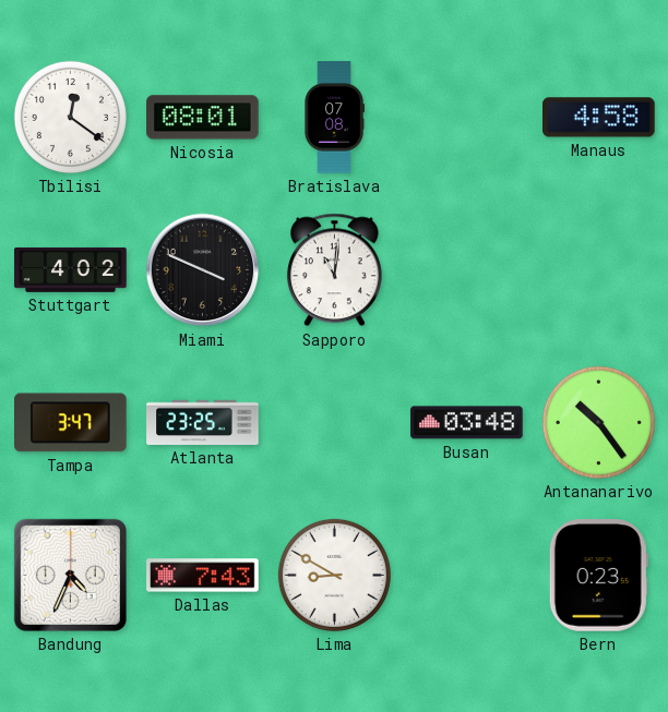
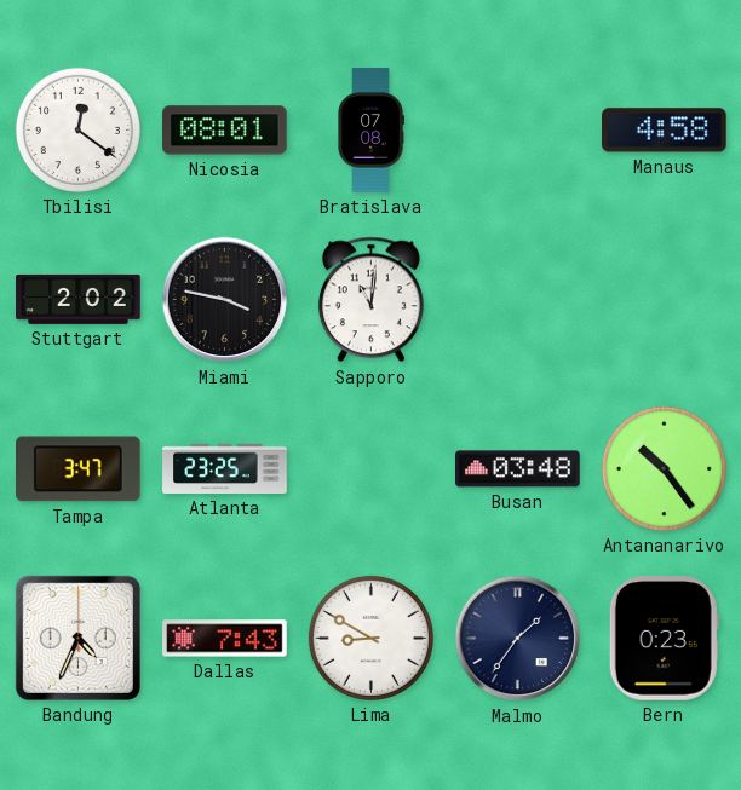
Stuttgart: 4:02 -> 2:02
Miami: 3:49 -> 3:47
Malmo: none -> 1:36
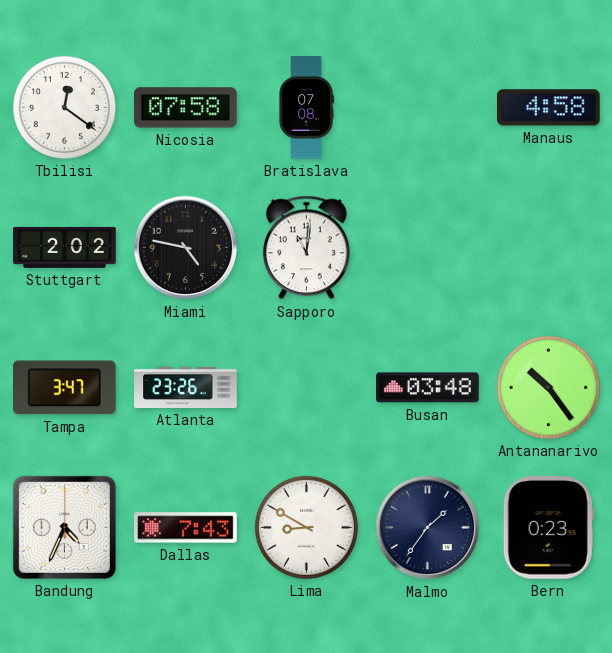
Nicosia: 08:01 -> 07:58
Miami: 3:47 -> 4:47
Atlanta: 23:25 -> 23:26
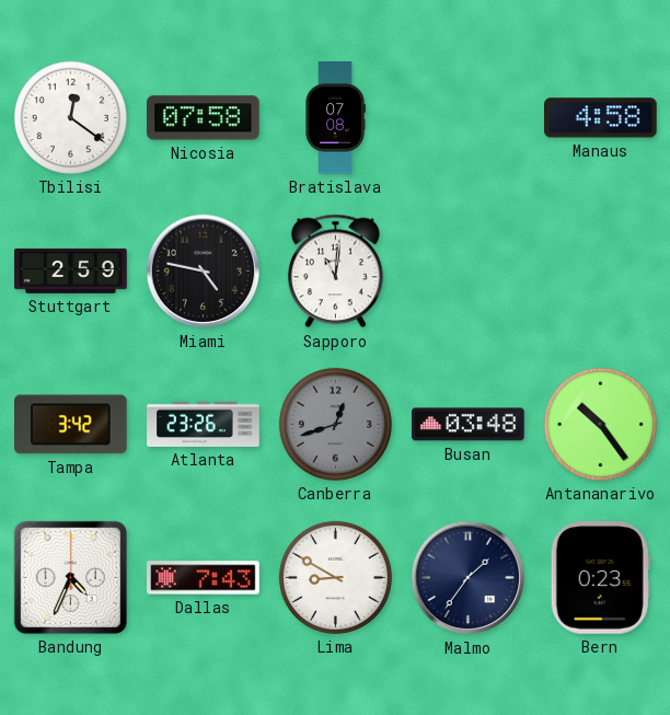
Stuttgart: 2:02 -> 2:59
Tampa: 3:47 -> 3:42
Canberra: none -> 12:42
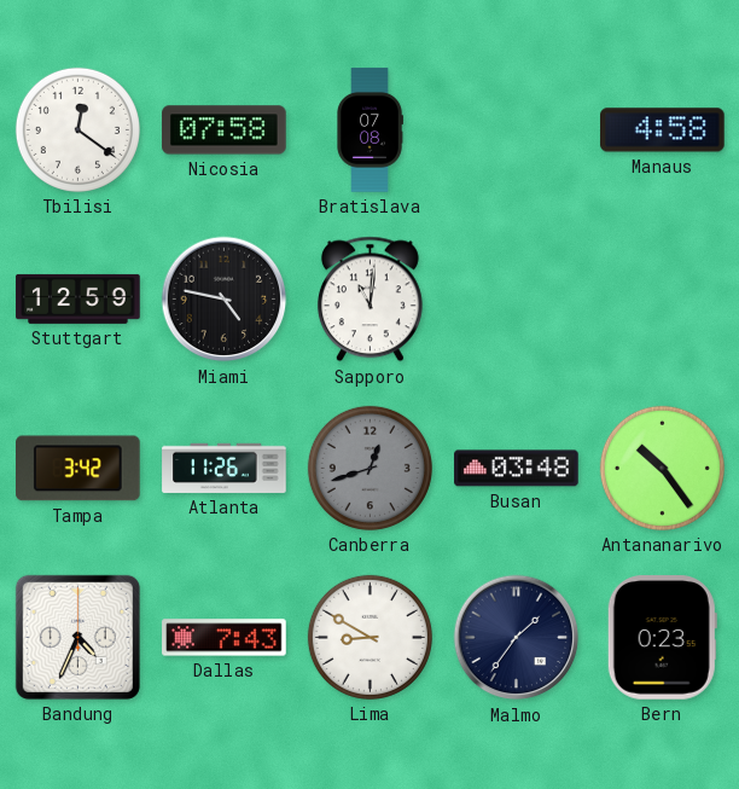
Stuttgart: 2:59 -> 12:59
Atlanta: 23:26 -> 11:26
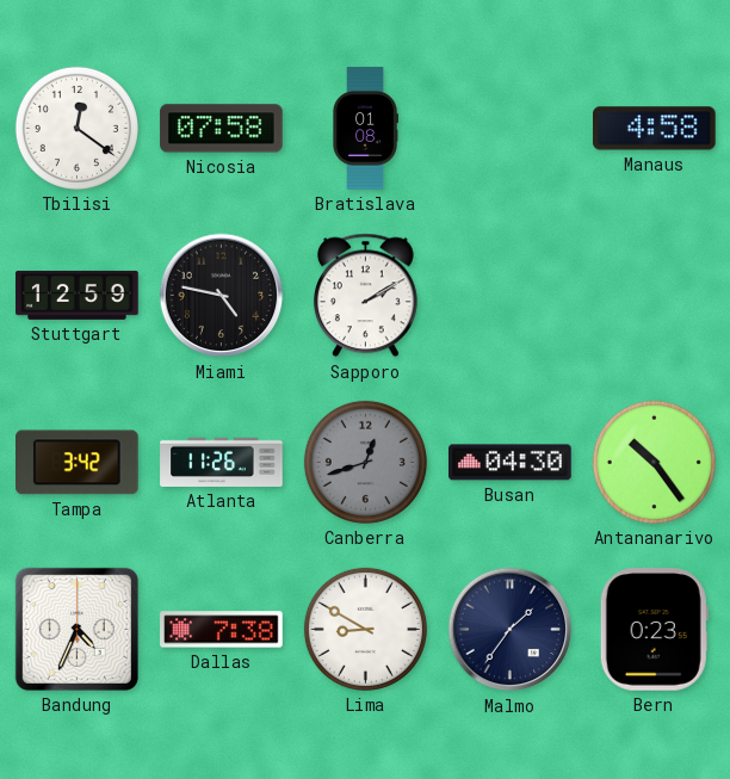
Bratislava: 07:08 -> 01:08
Sapporo: 11:01 -> 2:10
Busan: 03:48 -> 04:30
Dallas: 7:43 -> 7:38
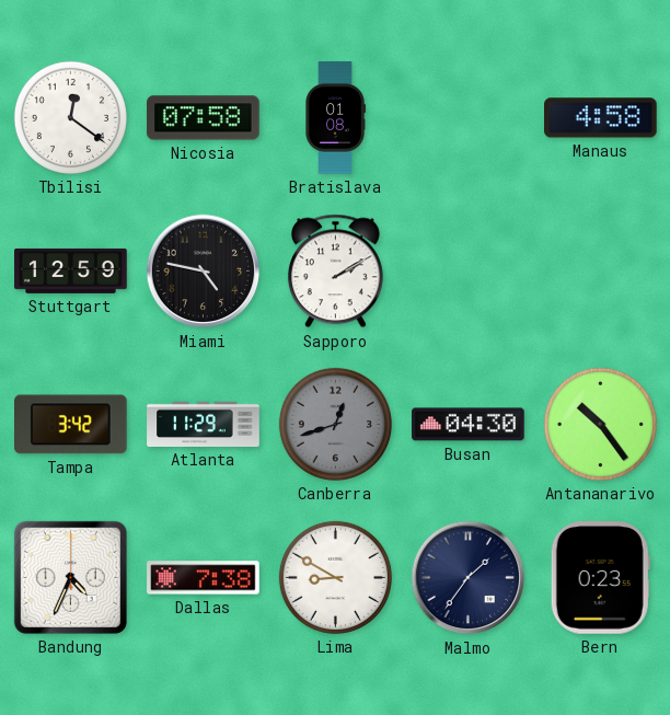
Atlanta: 11:26 -> 11:29
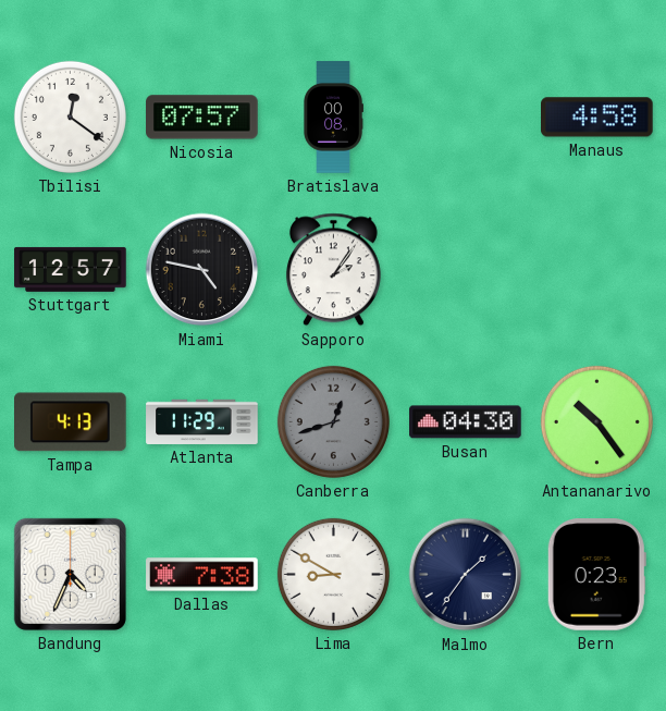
Nicosia: 07:58 -> 07:57
Bratislava: 01:08 -> 00:08
Stuttgart: 12:59 -> 12:57
Sapporo: 2:10 -> 2:06
Tampa: 3:42 -> 4:13
